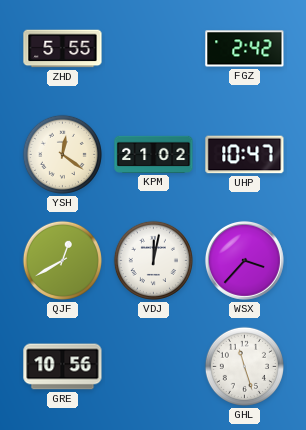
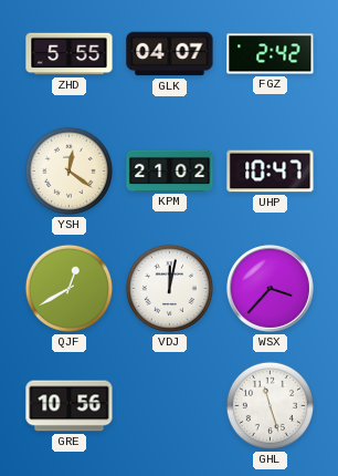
GLK: none -> 04:07
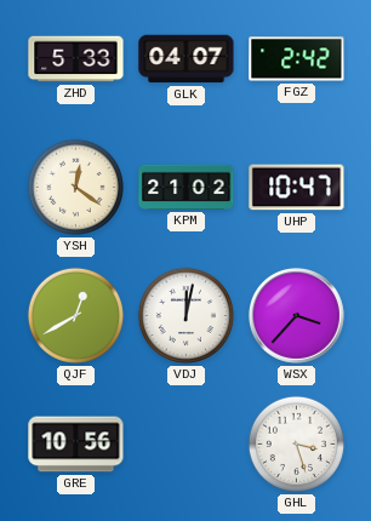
ZHD: 5:55 -> 5:33
GHL: 11:27 -> 3:27
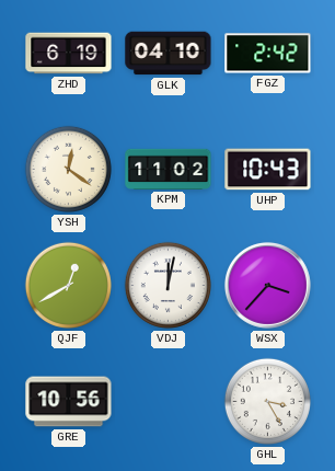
ZHD: 5:33 -> 6:19
GLK: 04:07 -> 04:10
KPM: 21:02 -> 11:02
UHP: 10:47 -> 10:43
GHL: 3:27 -> 3:25
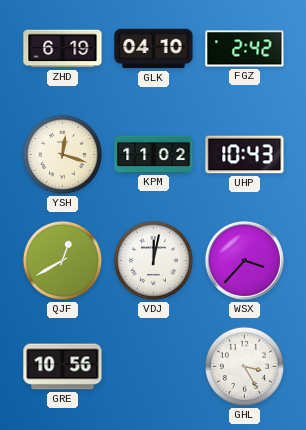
YSH: 12:21 -> 12:18
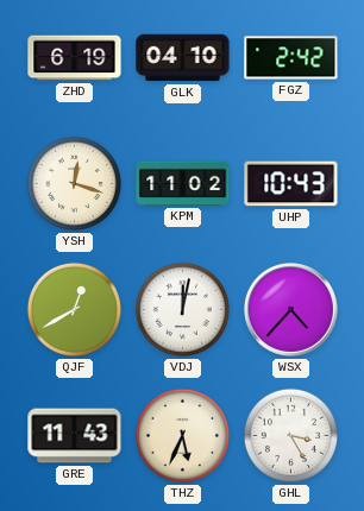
WSX: 3:37 -> 4:37
GRE: 10:56 -> 11:43
THZ: none -> 5:34
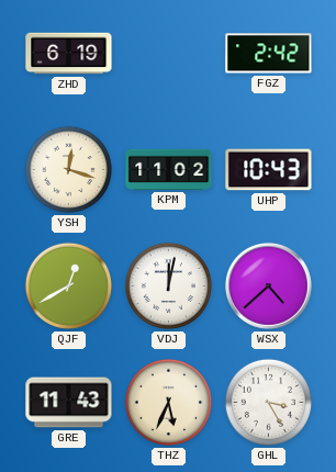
GLK: 04:10 -> none
WSX: 4:37 -> 4:38
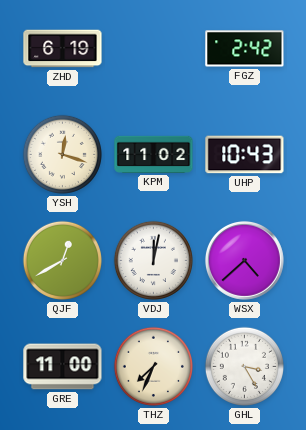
GRE: 11:43 -> 11:00
THZ: 5:34 -> 7:34
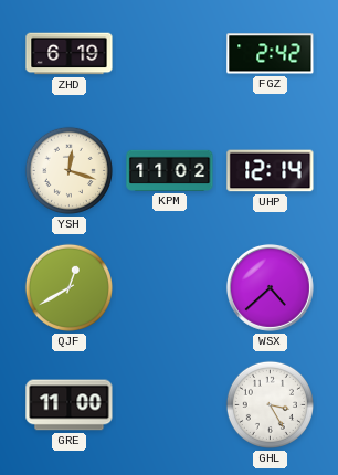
UHP: 10:43 -> 12:14
VDJ: 12:02 -> none
THZ: 7:34 -> none
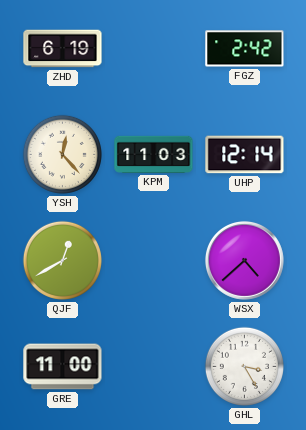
YSH: 12:18 -> 12:23
KPM: 11:02 -> 11:03
